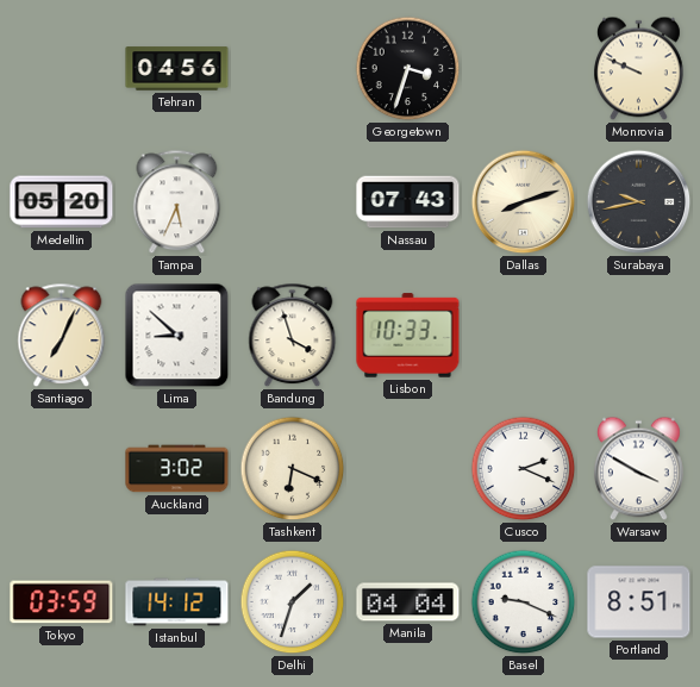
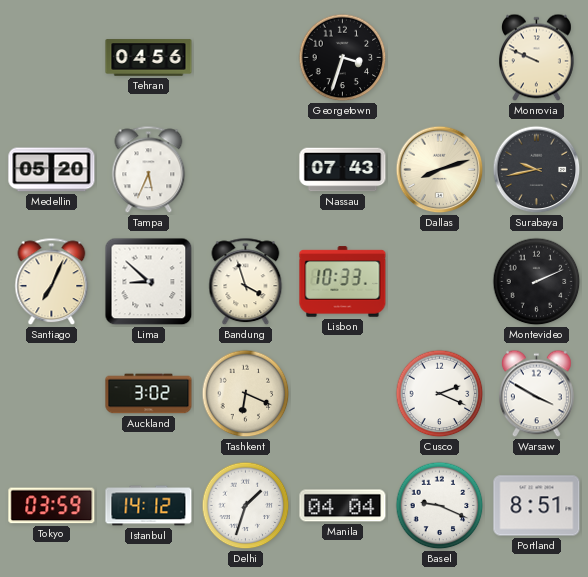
Montevideo: none -> 2:11
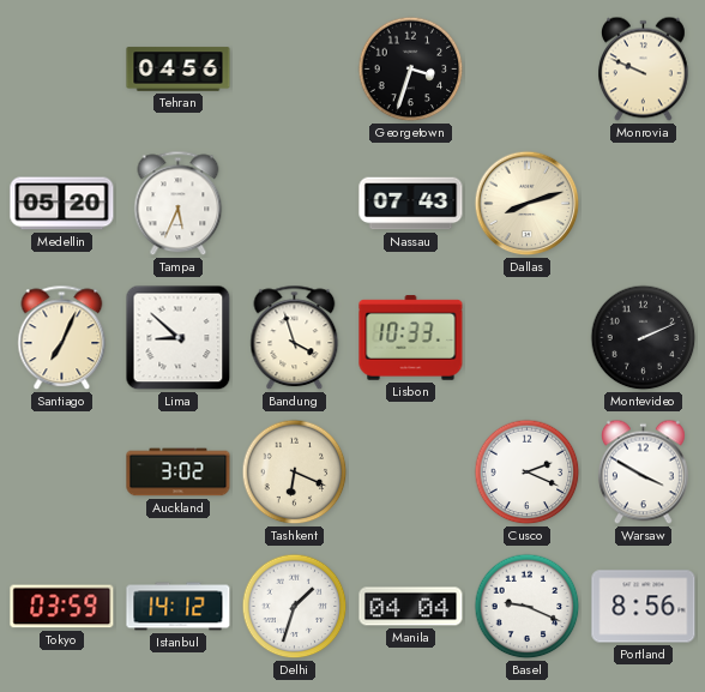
Surabaya: 9:43 -> none
Portland: 8:51 -> 8:56
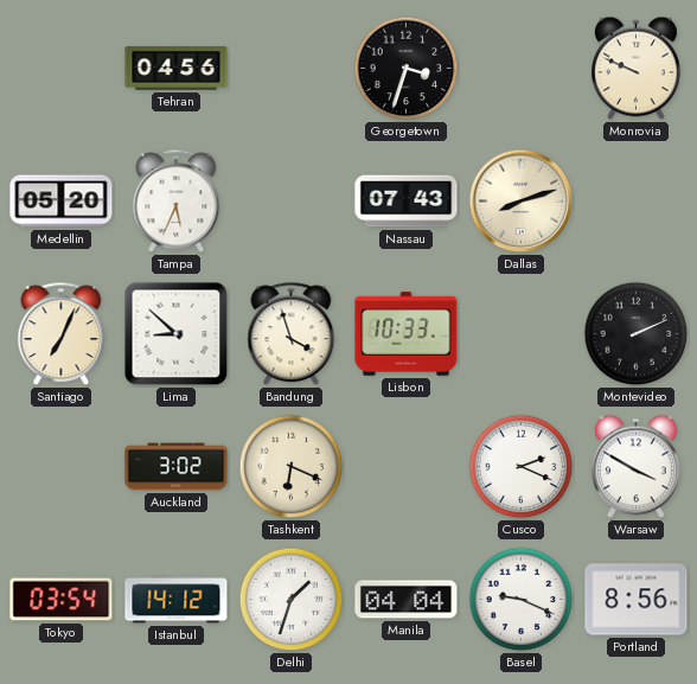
Tokyo: 03:59 -> 03:54
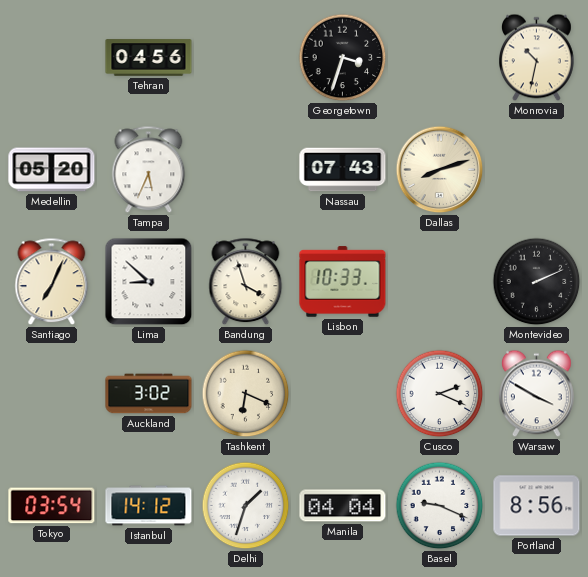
Monrovia: 9:49 -> 10:32
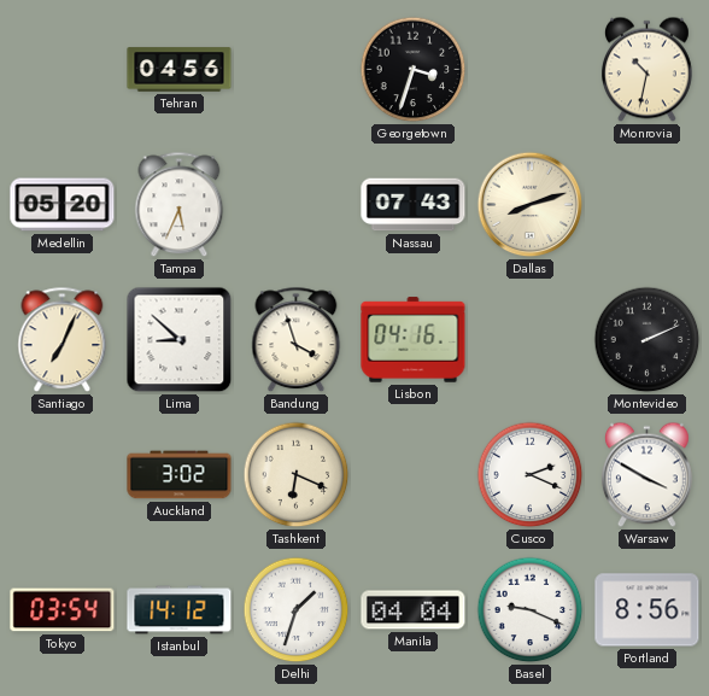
Lisbon: 10:33 -> 04:16
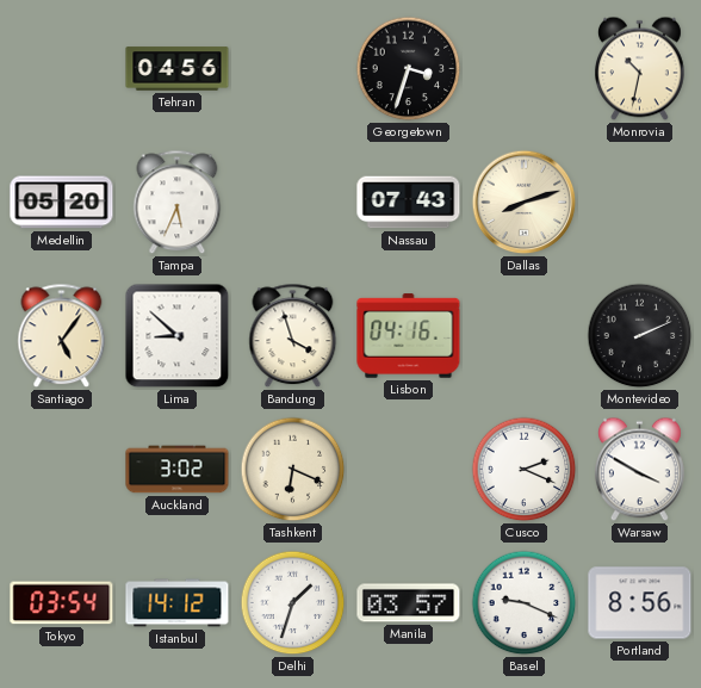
Santiago: 7:04 -> 5:06
Manila: 04:04 -> 03:57
